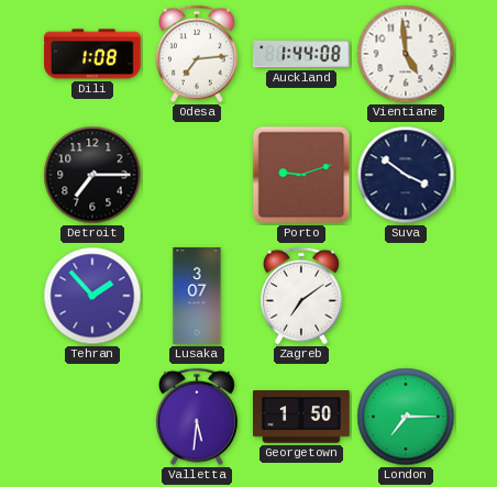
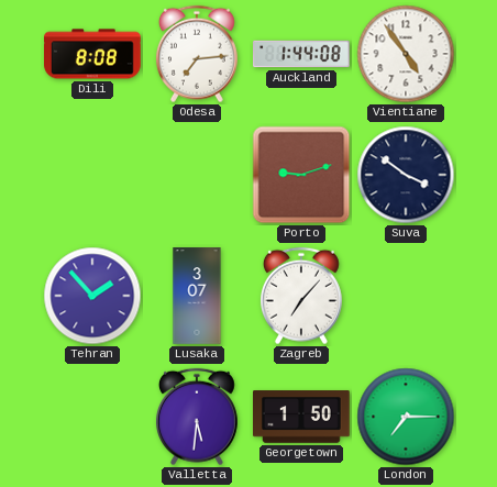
Dili: 1:08 -> 8:08
Vientiane: 4:59 -> 4:54
Detroit: 7:15 -> none
Zagreb: 7:09 -> 7:07
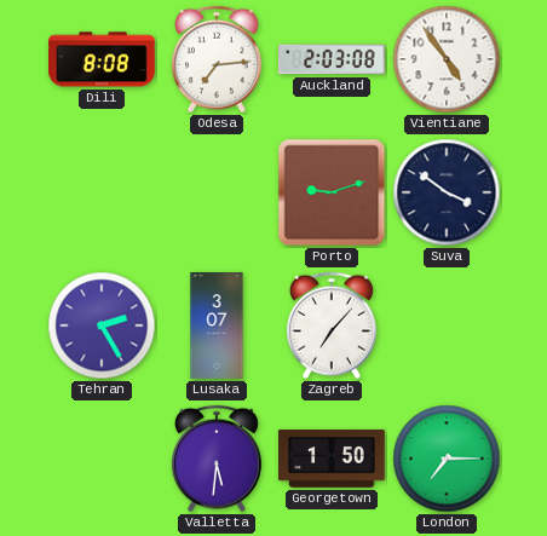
Auckland: 1:44 -> 2:03
Tehran: 1:53 -> 2:25
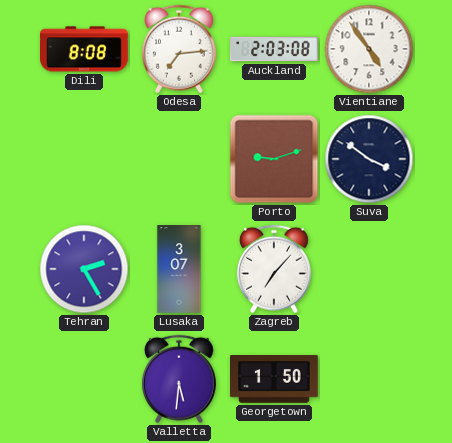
London: 7:15 -> none
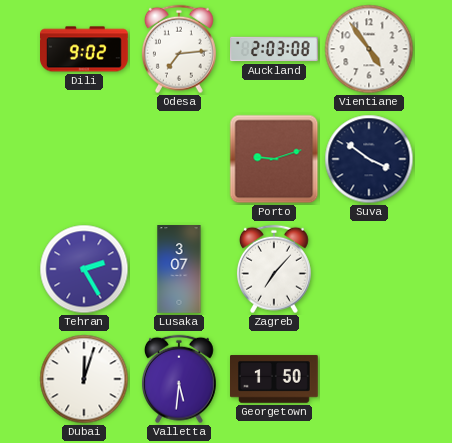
Dili: 8:08 -> 9:02
Dubai: none -> 12:03
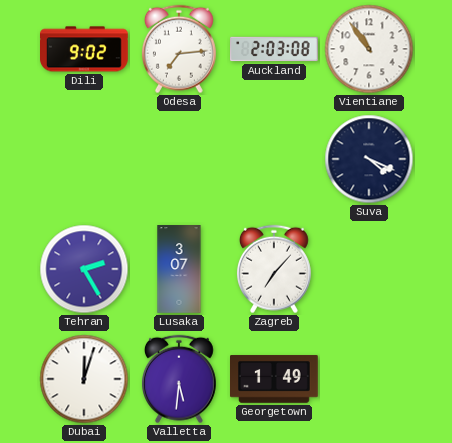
Vientiane: 4:54 -> 10:54
Porto: 9:12 -> none
Suva: 3:51 -> 4:19
Georgetown: 1:50 -> 1:49
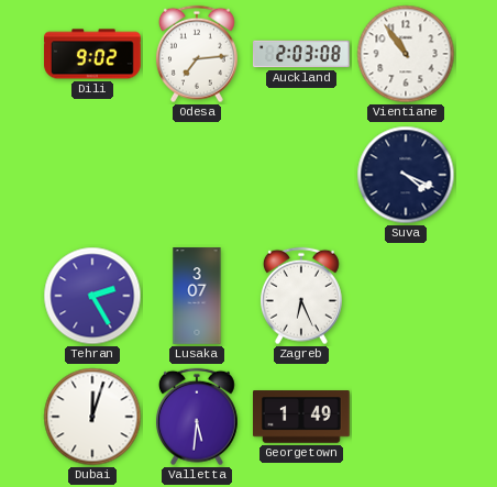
Zagreb: 7:07 -> 6:26
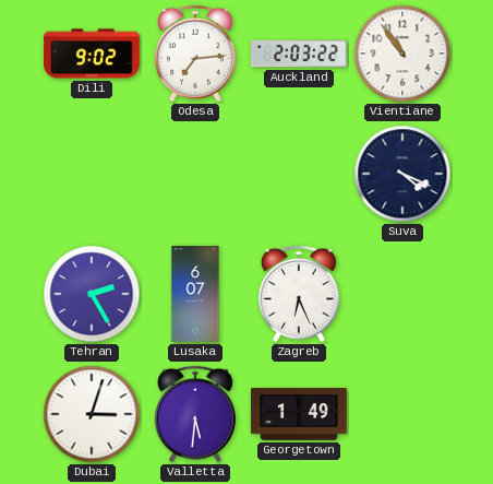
Auckland: 2:03:08 -> 2:03:22
Lusaka: 3:07 -> 6:07
Dubai: 12:03 -> 3:03
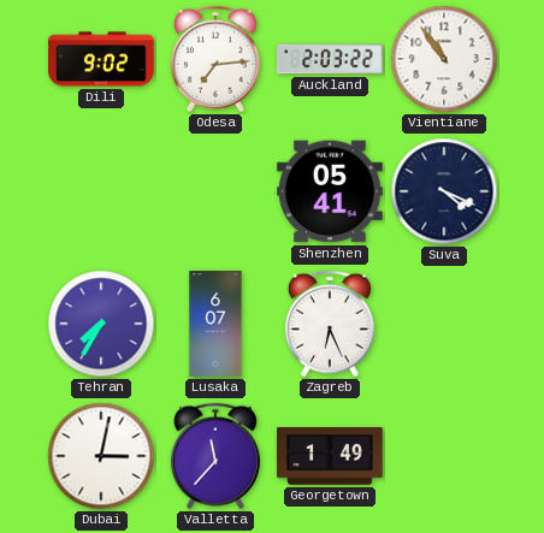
Shenzhen: none -> 05:41
Tehran: 2:25 -> 7:35
Dubai: 3:03 -> 3:02
Valletta: 5:31 -> 11:37
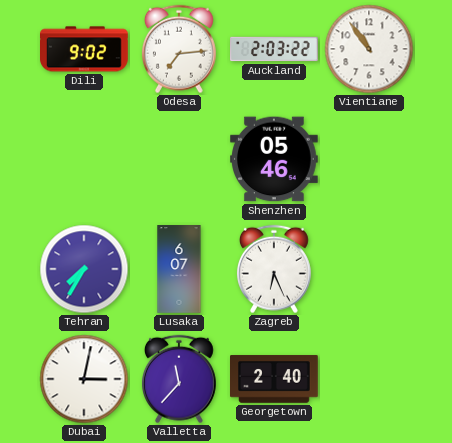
Shenzhen: 05:41 -> 05:46
Suva: 4:19 -> none
Georgetown: 1:49 -> 2:40
